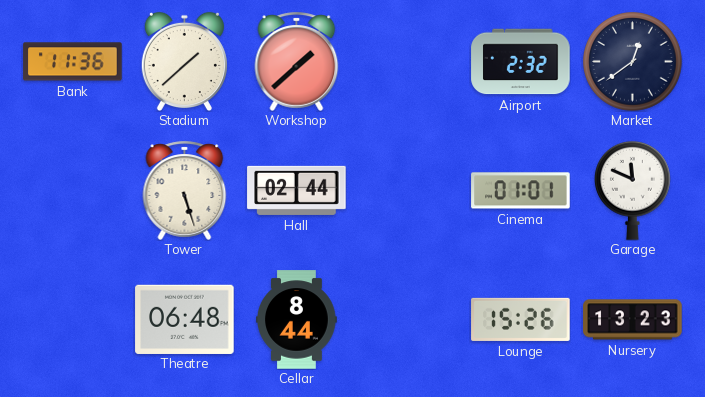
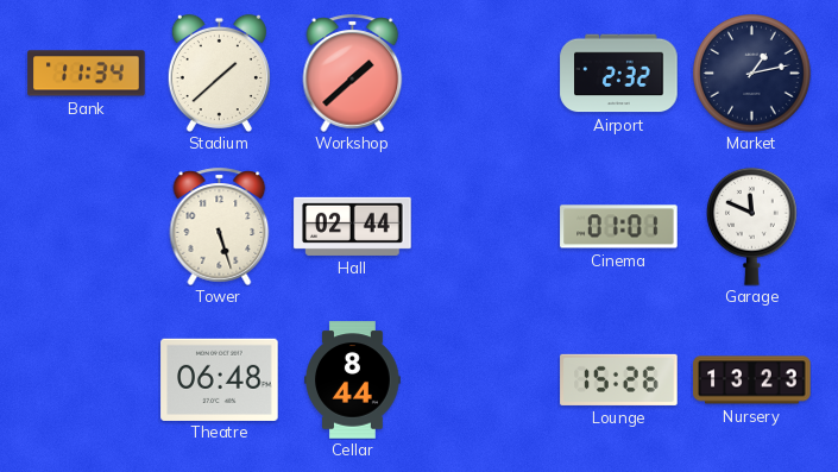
Bank: 11:36 -> 11:34
Market: 12:39 -> 1:13
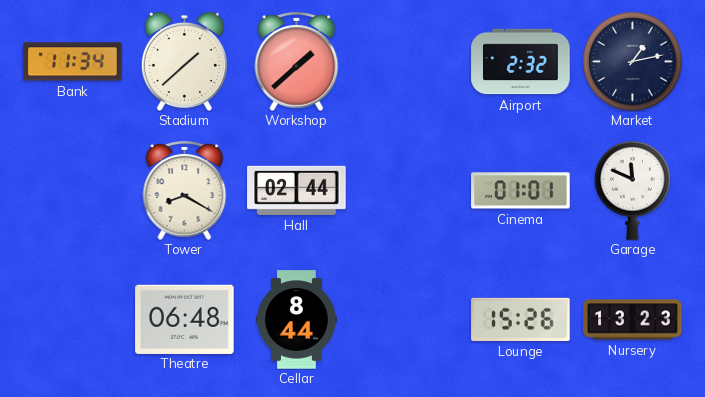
Tower: 5:27 -> 8:20
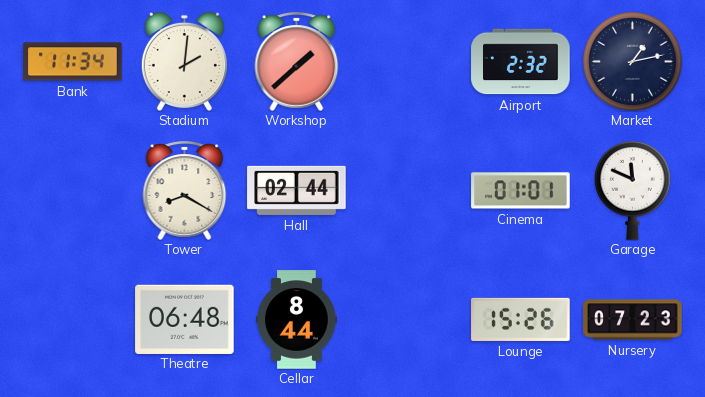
Stadium: 1:38 -> 2:01
Nursery: 13:23 -> 07:23
